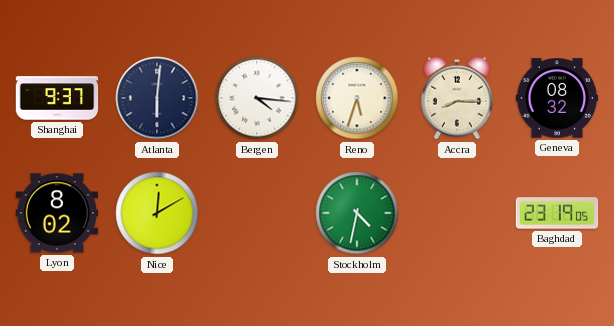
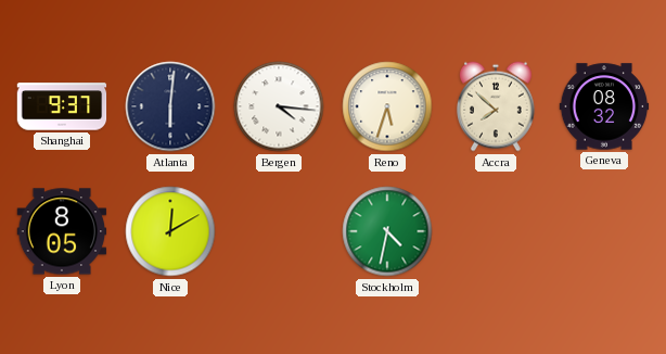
Accra: 8:15 -> 7:52
Lyon: 8:02 -> 8:05
Baghdad: 23:19 -> none
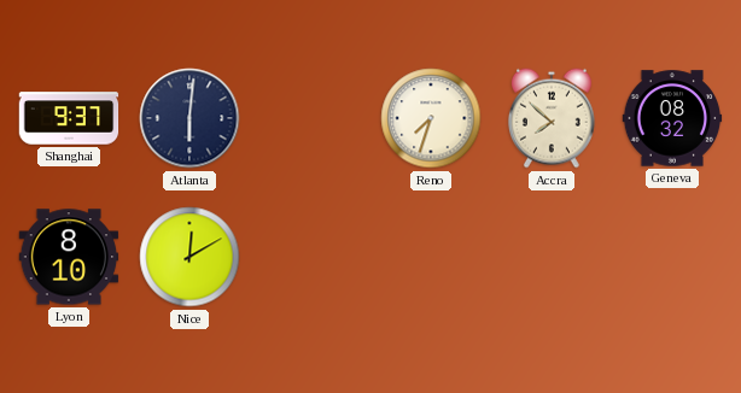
Bergen: 4:16 -> none
Reno: 5:33 -> 7:33
Lyon: 8:05 -> 8:10
Stockholm: 4:32 -> none
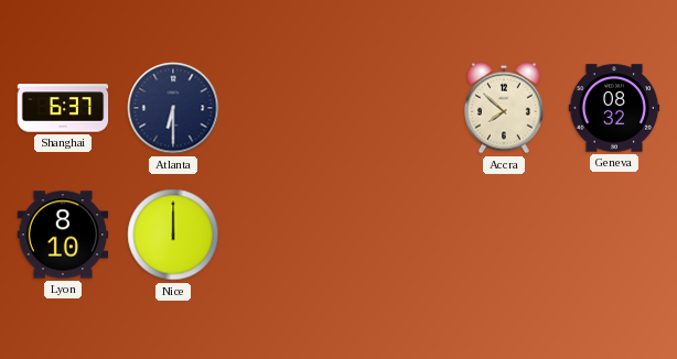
Shanghai: 9:37 -> 6:37
Atlanta: 6:01 -> 6:30
Reno: 7:33 -> none
Nice: 12:10 -> 12:00
